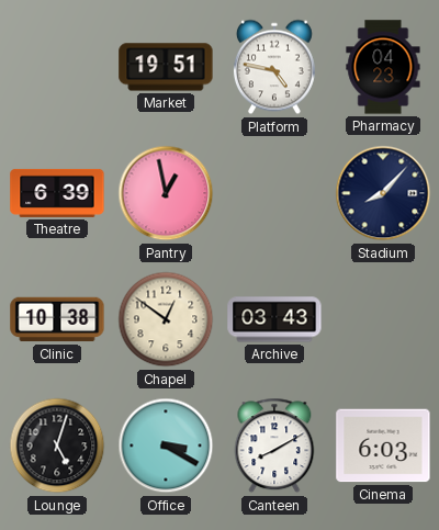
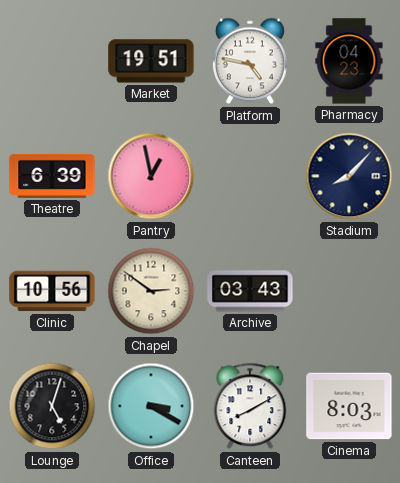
Clinic: 10:38 -> 10:56
Chapel: 12:51 -> 2:51
Cinema: 6:03 -> 8:03
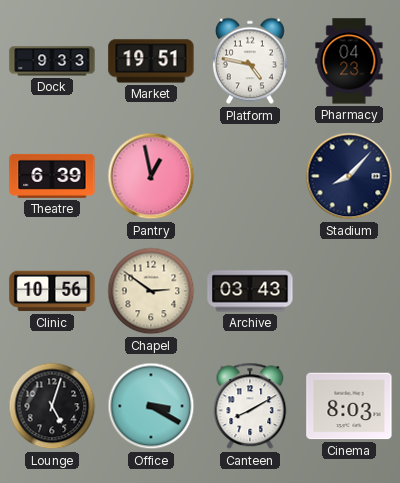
Dock: none -> 9:33
